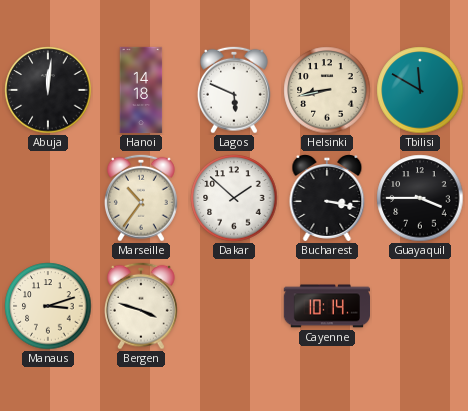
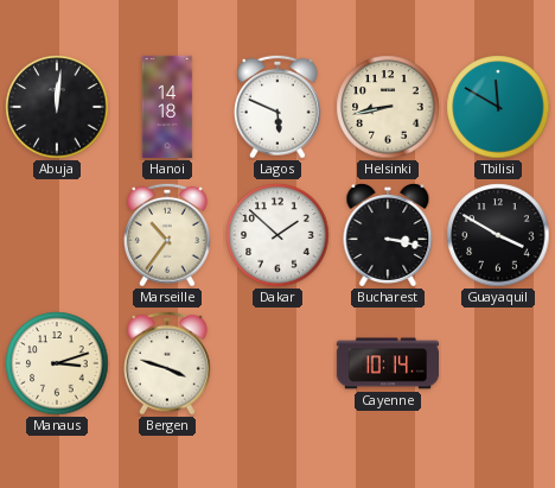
Guayaquil: 3:45 -> 3:50
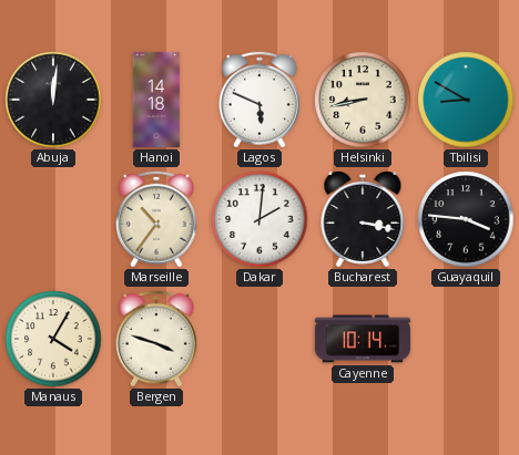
Tbilisi: 11:50 -> 8:50
Dakar: 1:52 -> 2:01
Guayaquil: 3:50 -> 3:46
Manaus: 3:12 -> 4:05
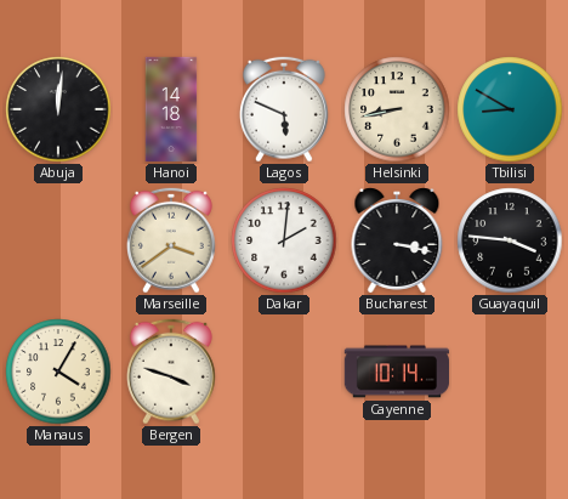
Marseille: 10:36 -> 3:39
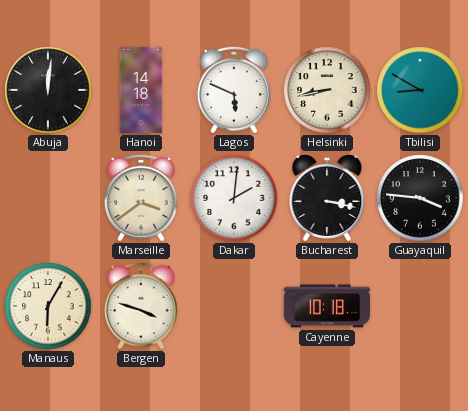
Manaus: 4:05 -> 6:05
Cayenne: 10:14 -> 10:18
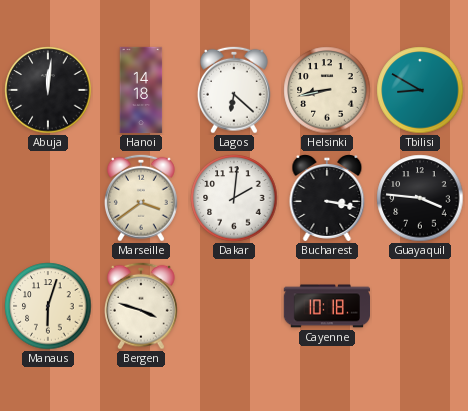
Lagos: 5:49 -> 6:22
Manaus: 6:05 -> 6:03
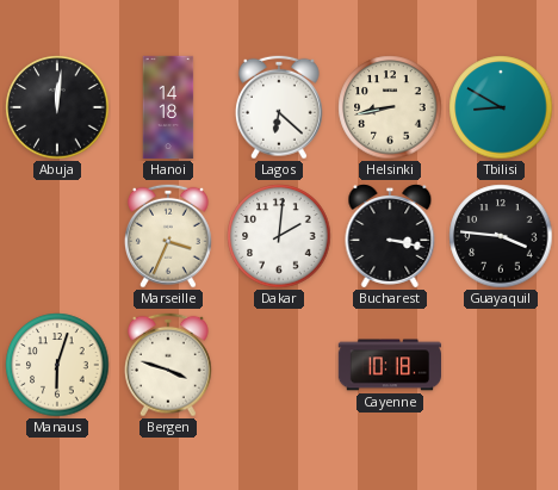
Marseille: 3:39 -> 3:34
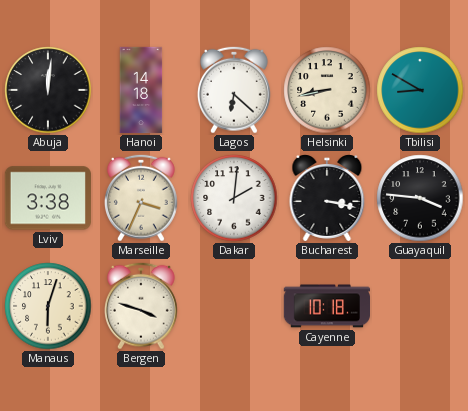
Lviv: none -> 3:38
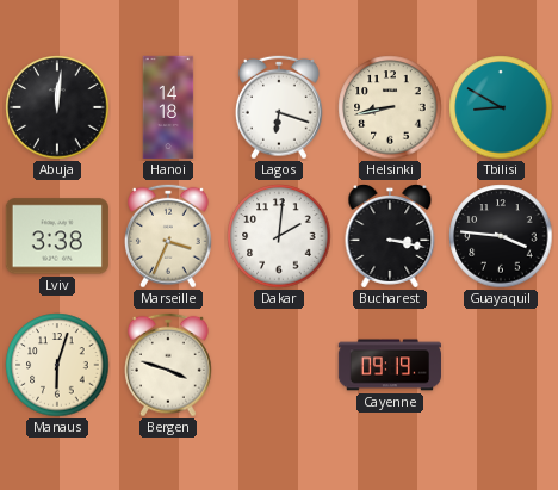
Lagos: 6:22 -> 6:18
Cayenne: 10:18 -> 09:19
